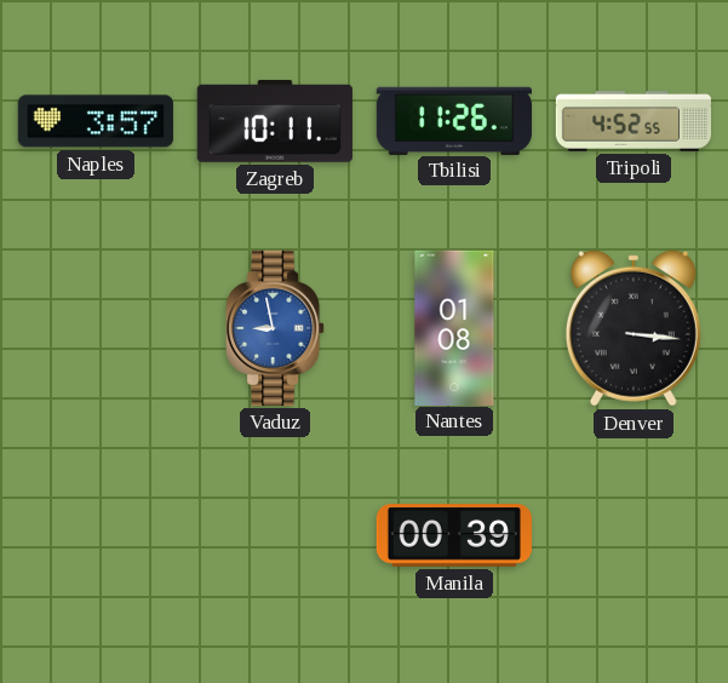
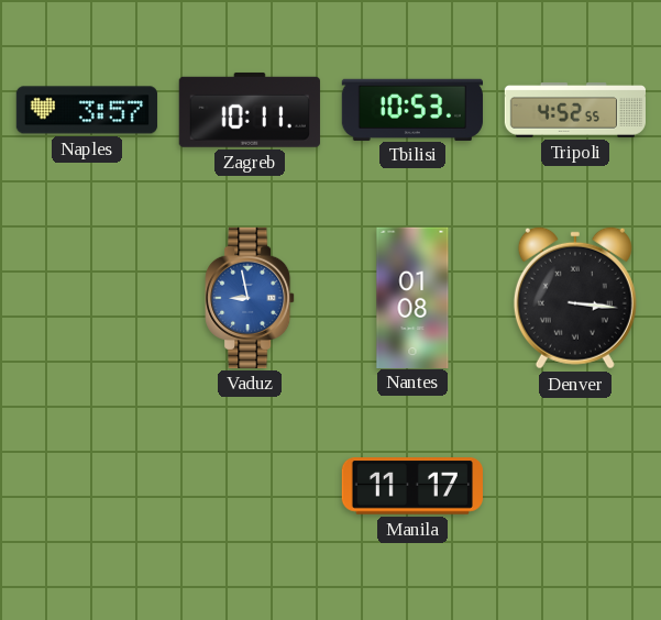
Tbilisi: 11:26 -> 10:53
Manila: 00:39 -> 11:17
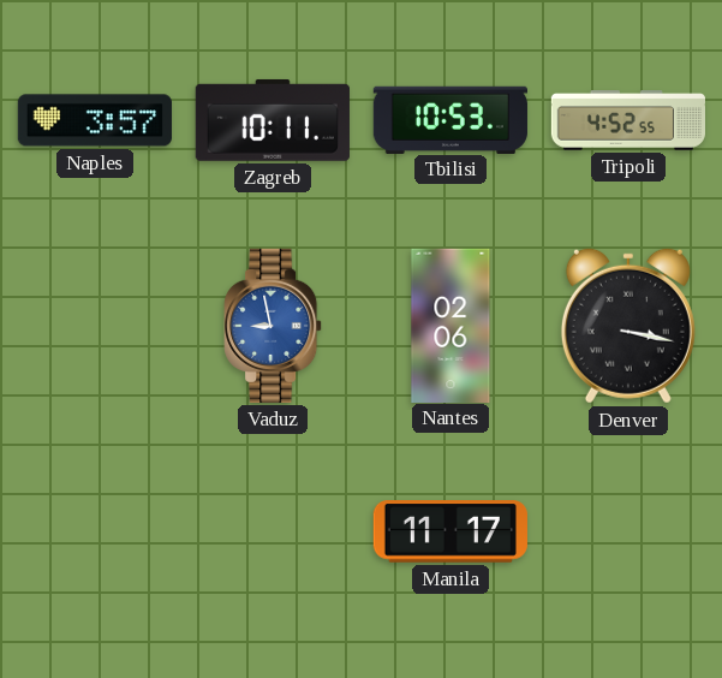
Nantes: 01:08 -> 02:06
Denver: 3:16 -> 3:17
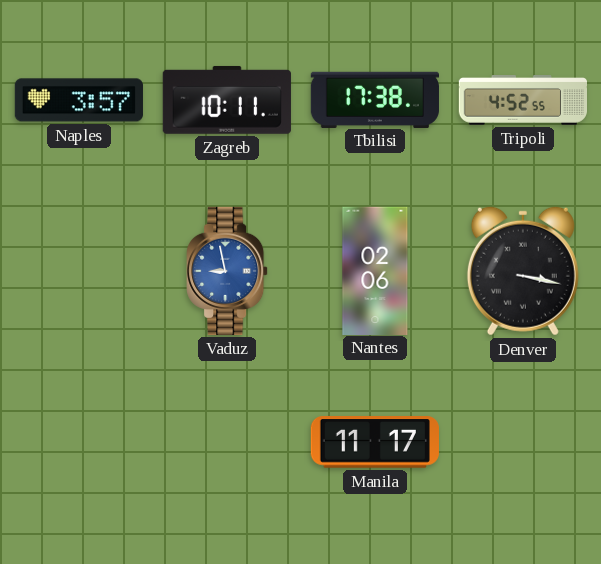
Tbilisi: 10:53 -> 17:38
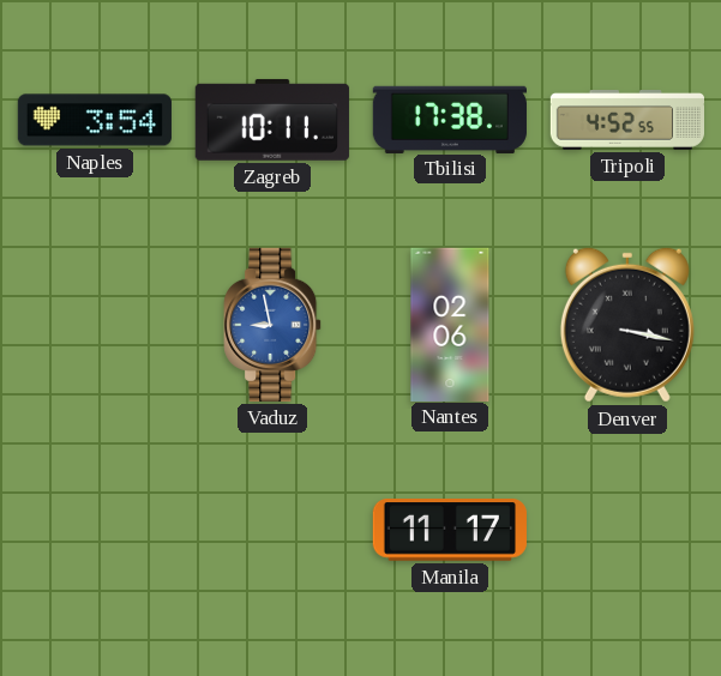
Naples: 3:57 -> 3:54
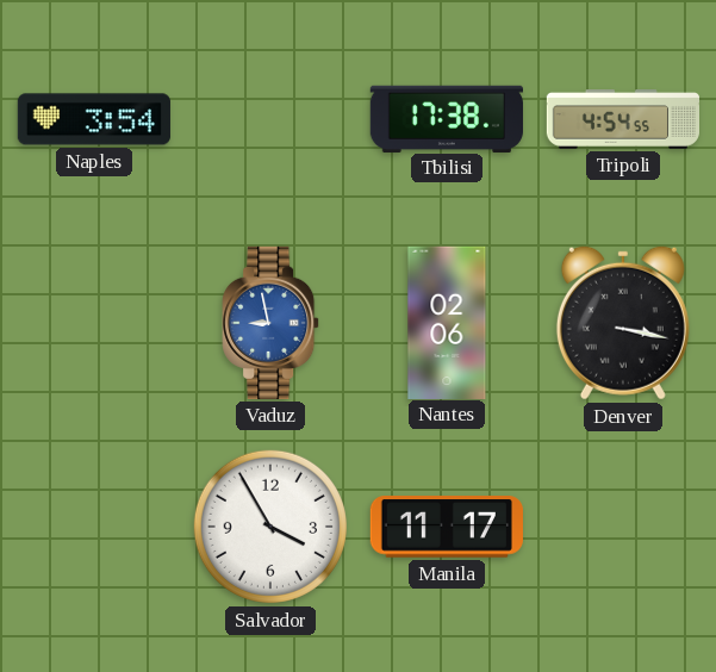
Zagreb: 10:11 -> none
Tripoli: 4:52 -> 4:54
Salvador: none -> 3:55
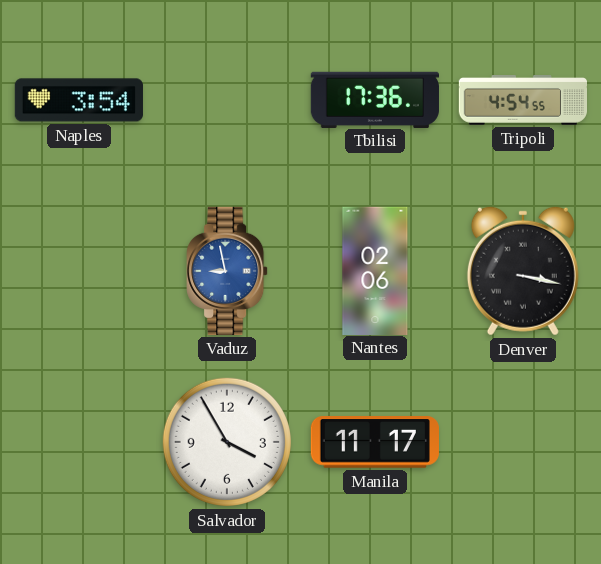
Tbilisi: 17:38 -> 17:36
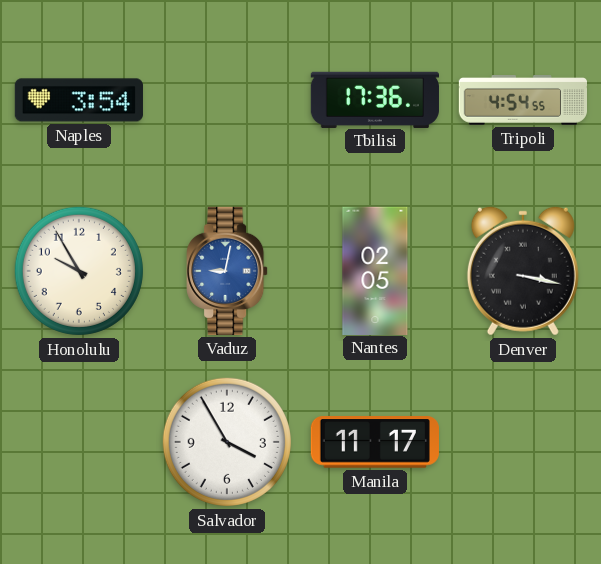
Honolulu: none -> 9:55
Vaduz: 8:58 -> 9:02
Nantes: 02:06 -> 02:05
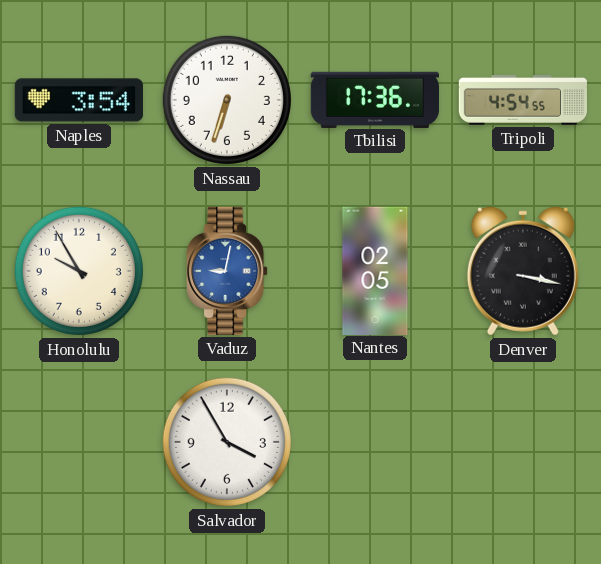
Nassau: none -> 6:33
Manila: 11:17 -> none
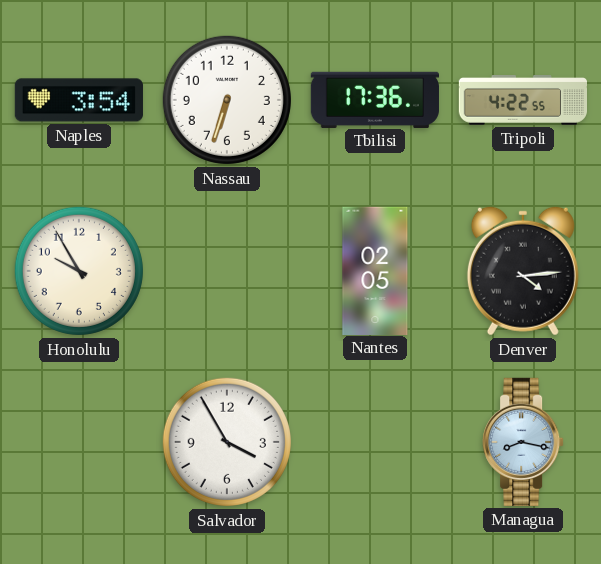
Tripoli: 4:54 -> 4:22
Vaduz: 9:02 -> none
Denver: 3:17 -> 4:14
Managua: none -> 8:17
